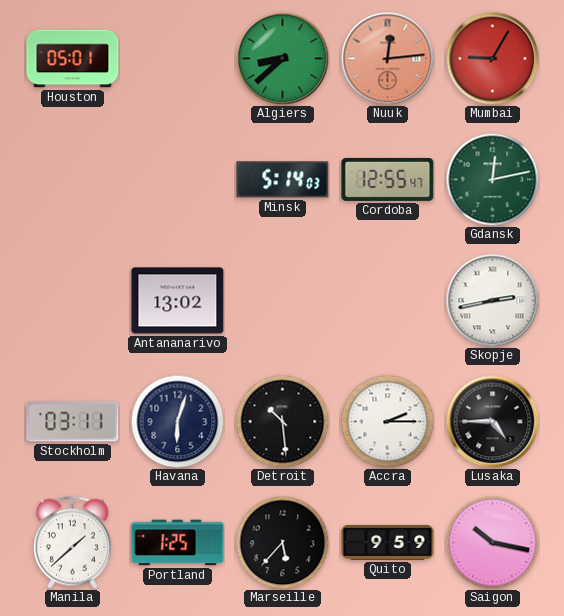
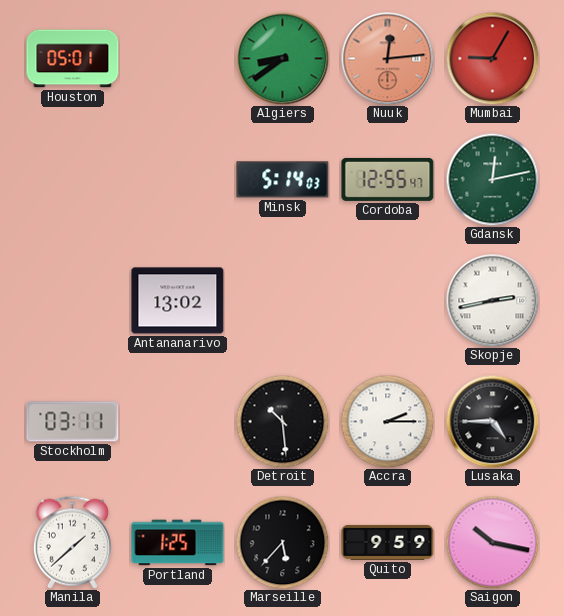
Algiers: 8:38 -> 8:39
Havana: 6:03 -> none
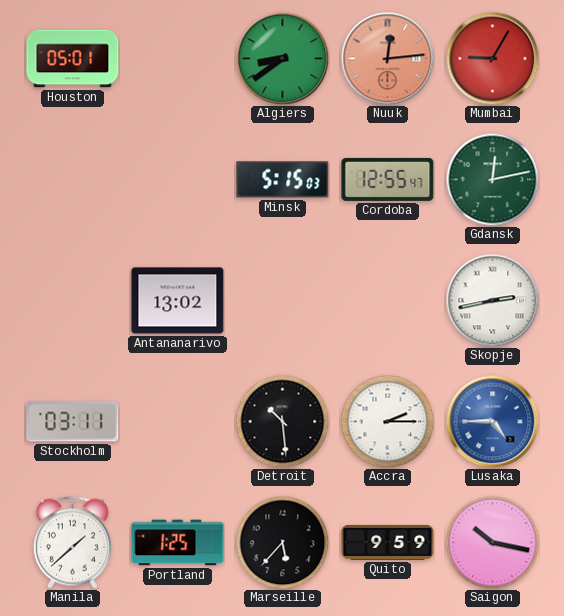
Minsk: 5:14 -> 5:15
Lusaka dial: black -> blue
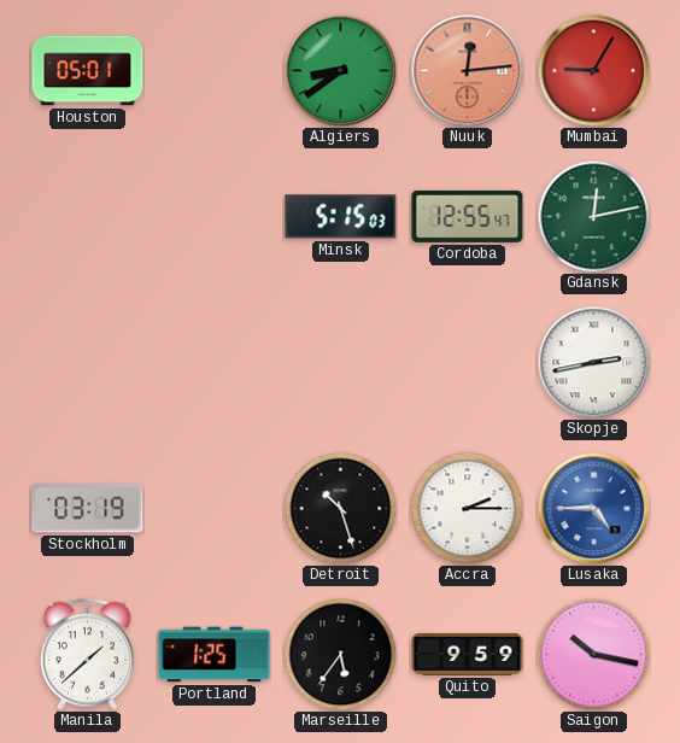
Antananarivo: 13:02 -> none
Stockholm: 03:11 -> 03:19
Detroit: 10:29 -> 10:27
Marseille: 5:37 -> 5:36
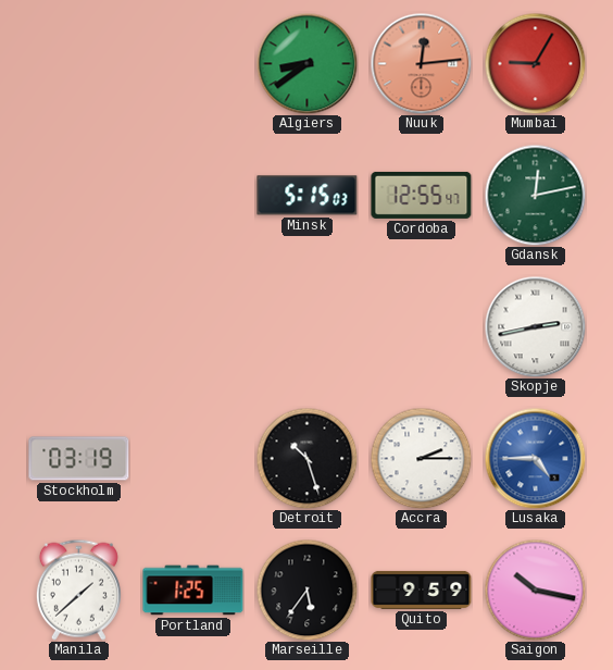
Houston: 05:01 -> none
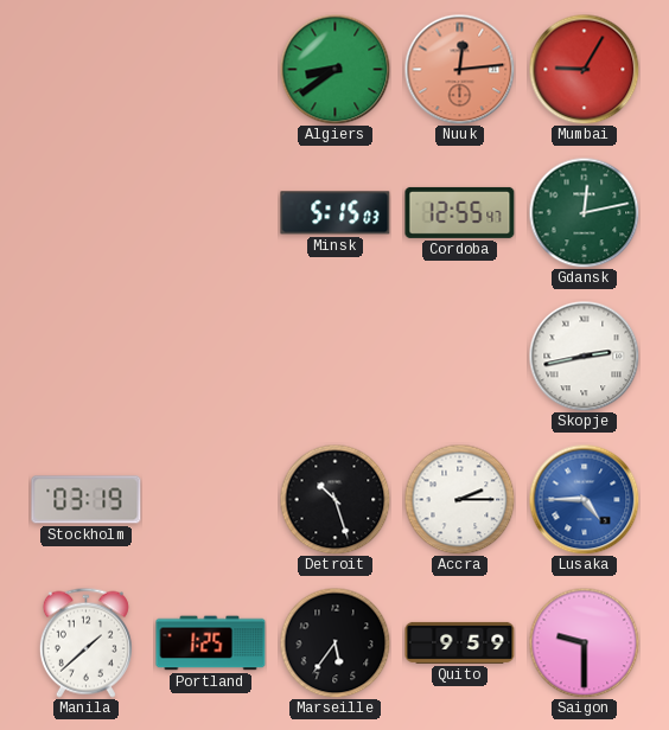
Saigon: 10:17 -> 9:30
